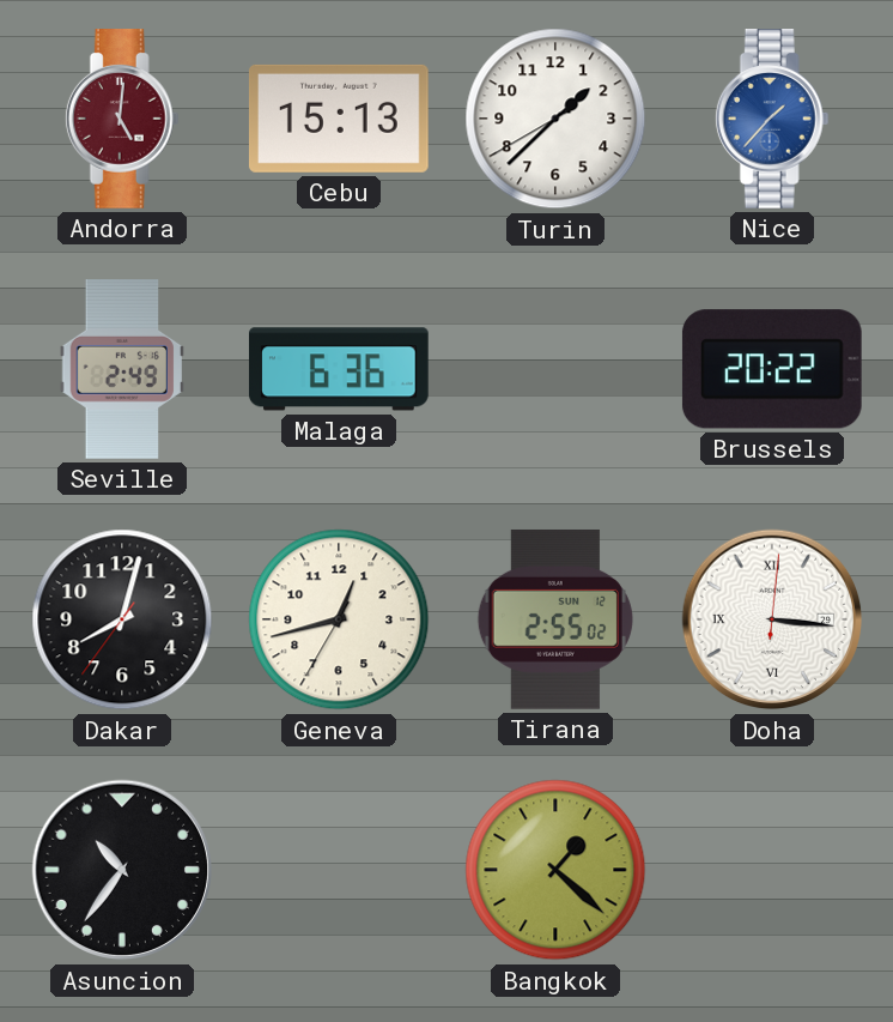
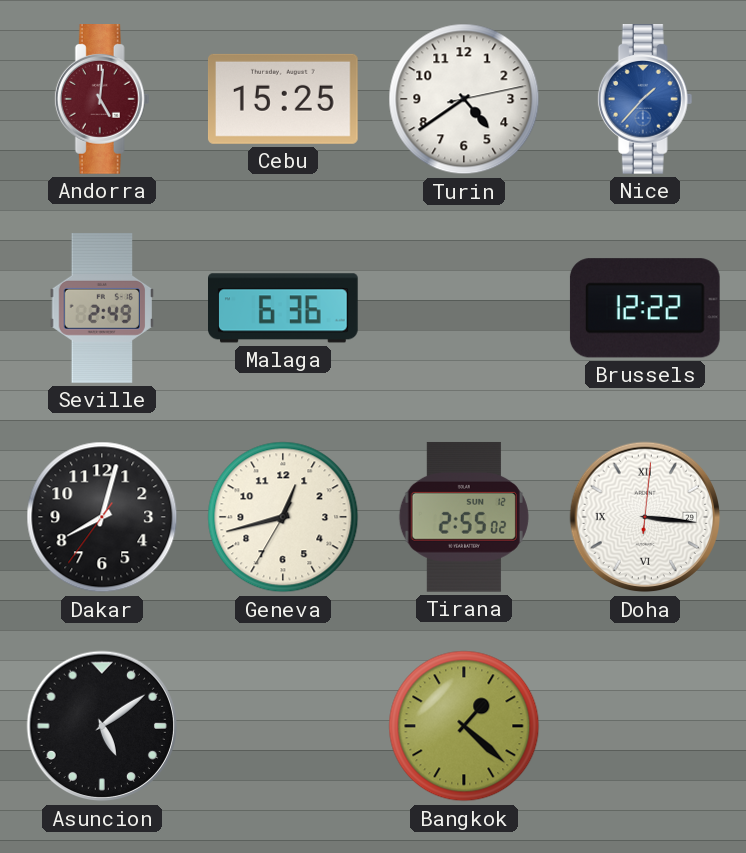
Cebu: 15:13 -> 15:25
Turin: 1:37 -> 4:39
Brussels: 20:22 -> 12:22
Asuncion: 10:36 -> 5:09
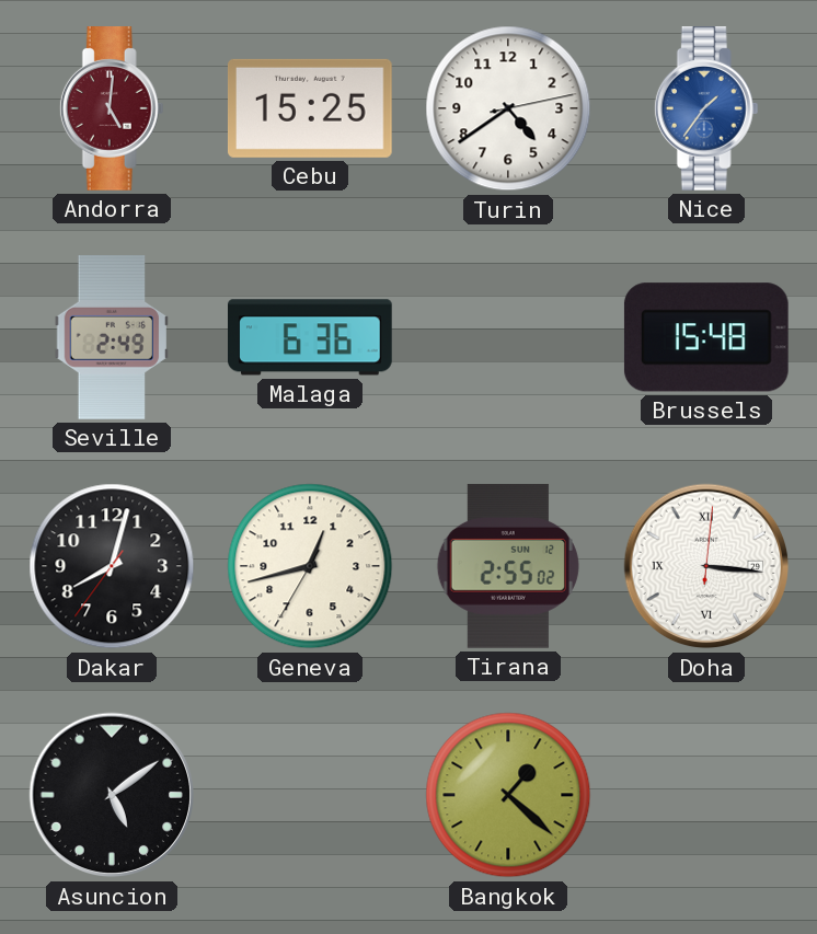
Nice: 1:37 -> 1:36
Brussels: 12:22 -> 15:48
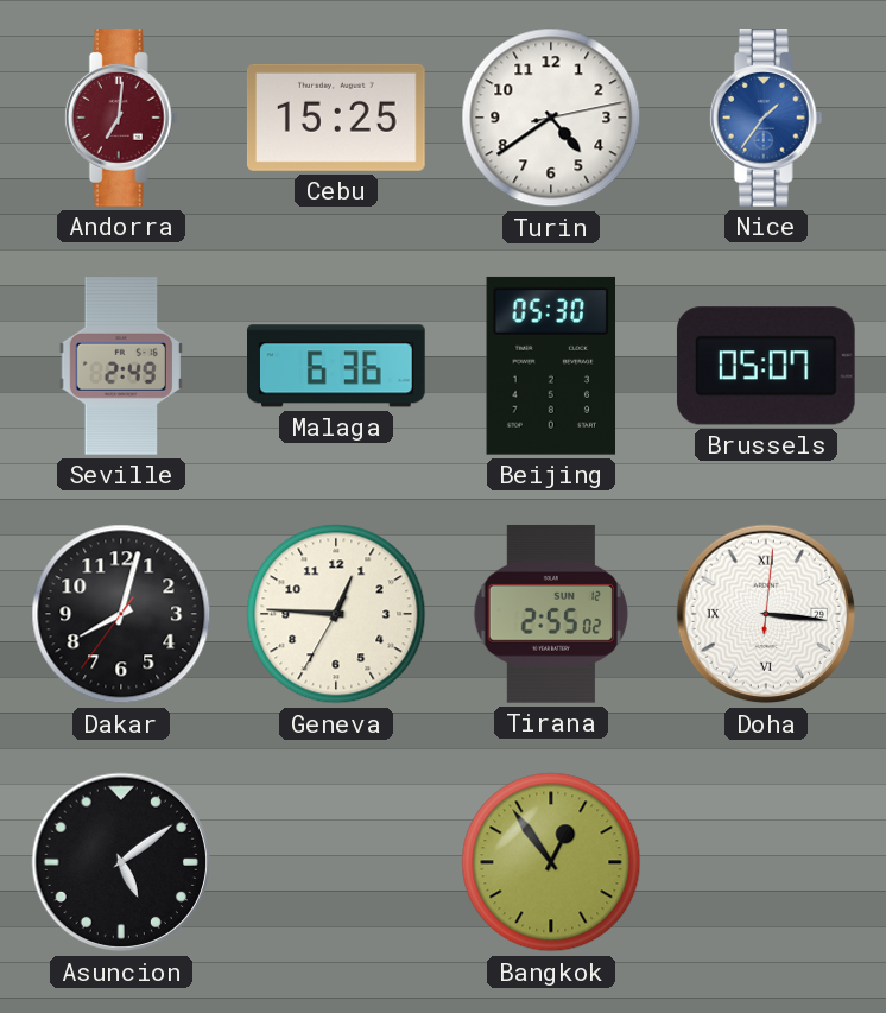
Andorra: 5:01 -> 7:01
Beijing: none -> 05:30
Brussels: 15:48 -> 05:07
Geneva: 12:42 -> 12:45
Bangkok: 1:22 -> 12:54
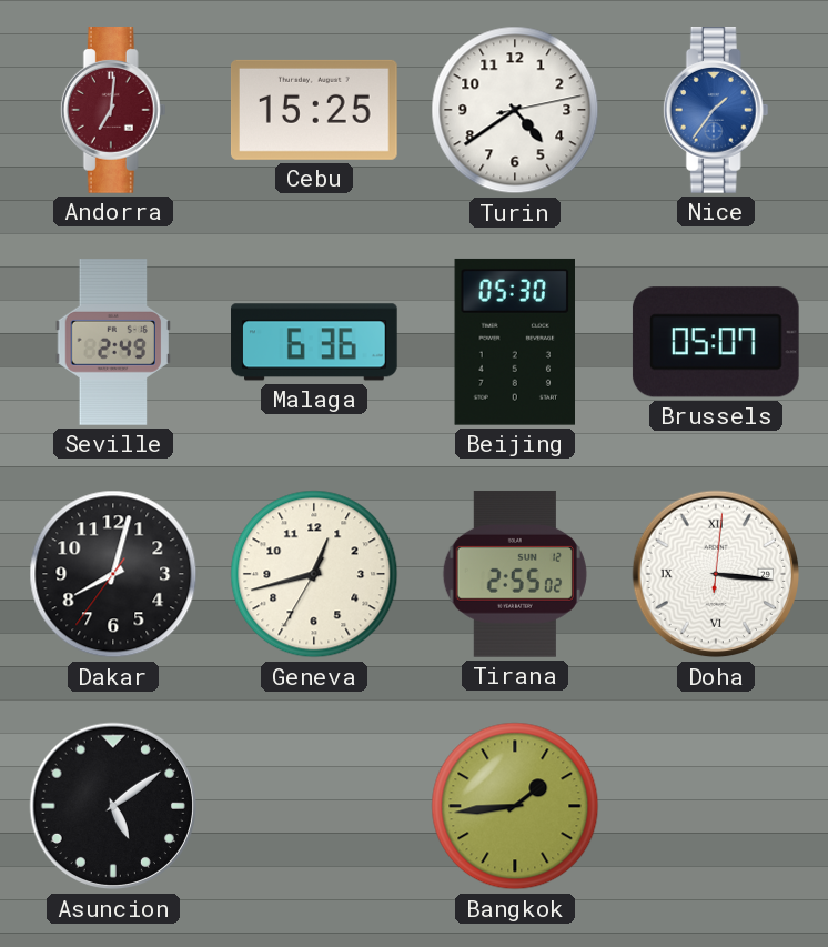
Geneva: 12:45 -> 12:42
Bangkok: 12:54 -> 1:44
